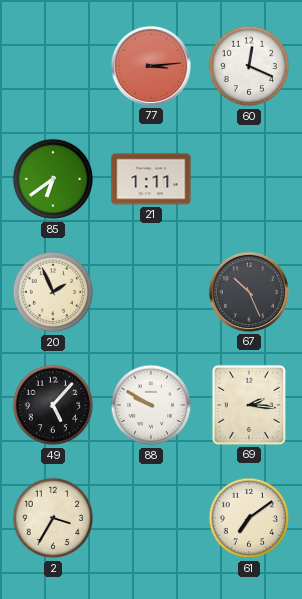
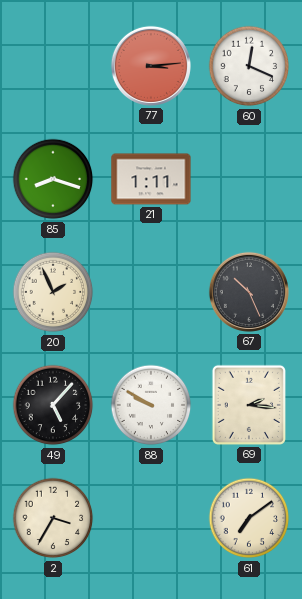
85: 6:39 -> 8:18
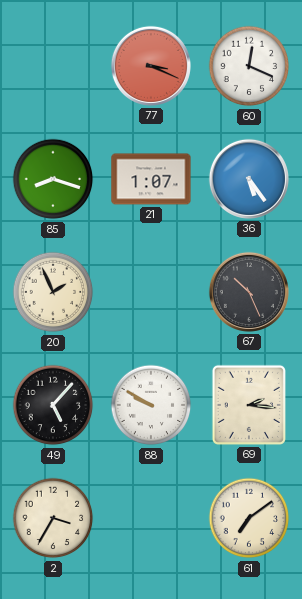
77: 3:14 -> 3:19
21: 1:11 -> 1:07
36: none -> 5:24
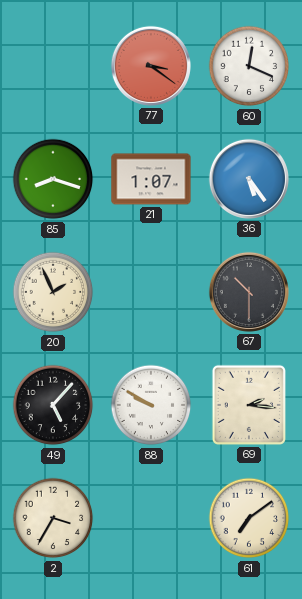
77: 3:19 -> 3:21
67: 10:26 -> 10:30
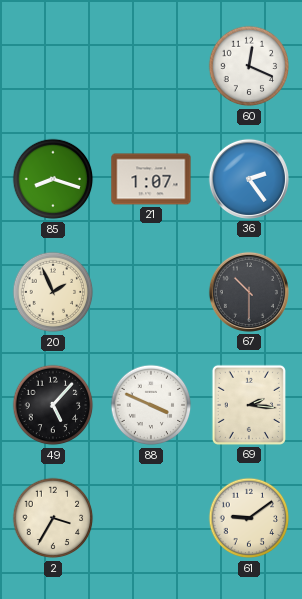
77: 3:21 -> none
36: 5:24 -> 2:24
88: 9:50 -> 3:49
61: 7:09 -> 9:09
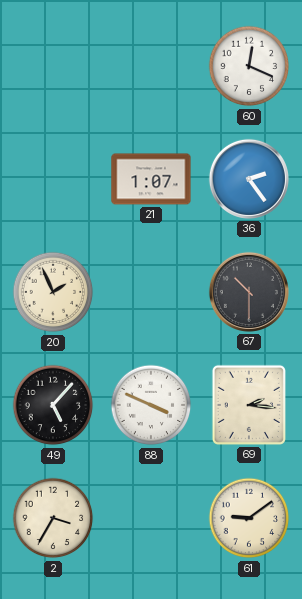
85: 8:18 -> none
